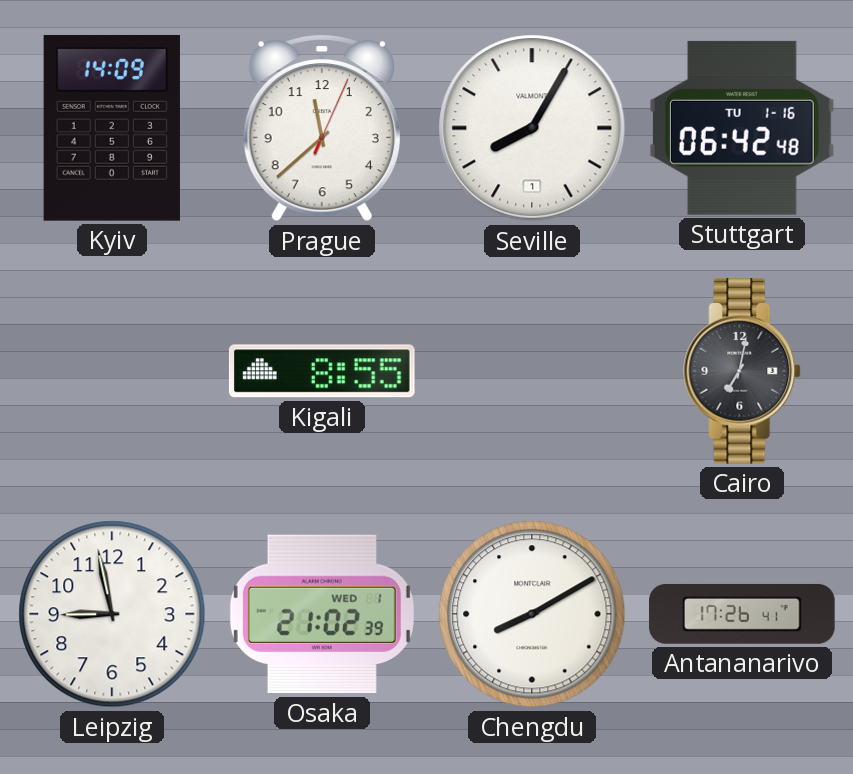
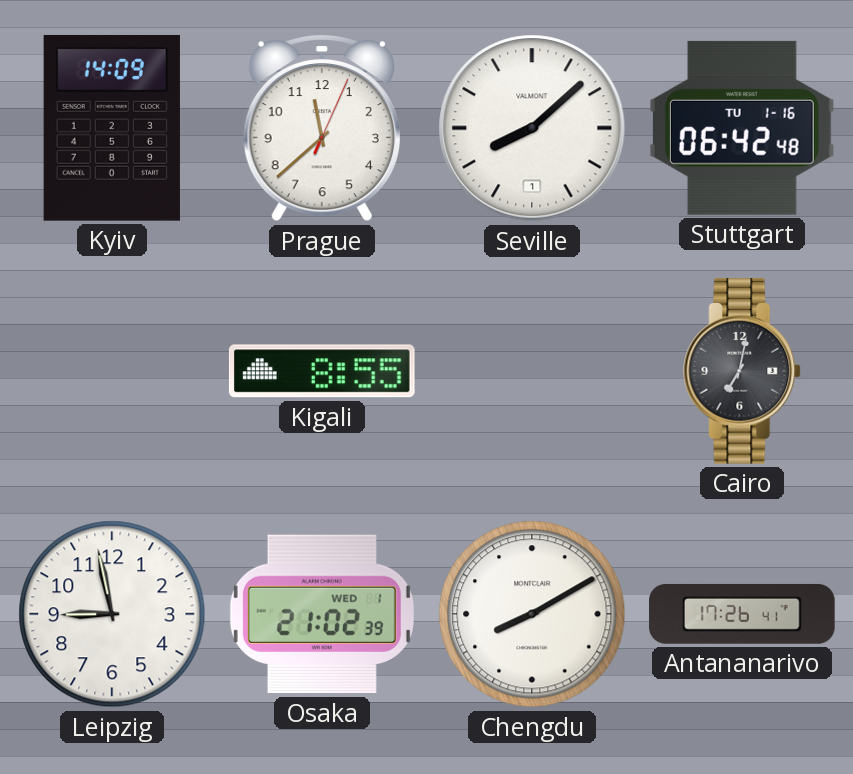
Seville: 8:05 -> 8:08
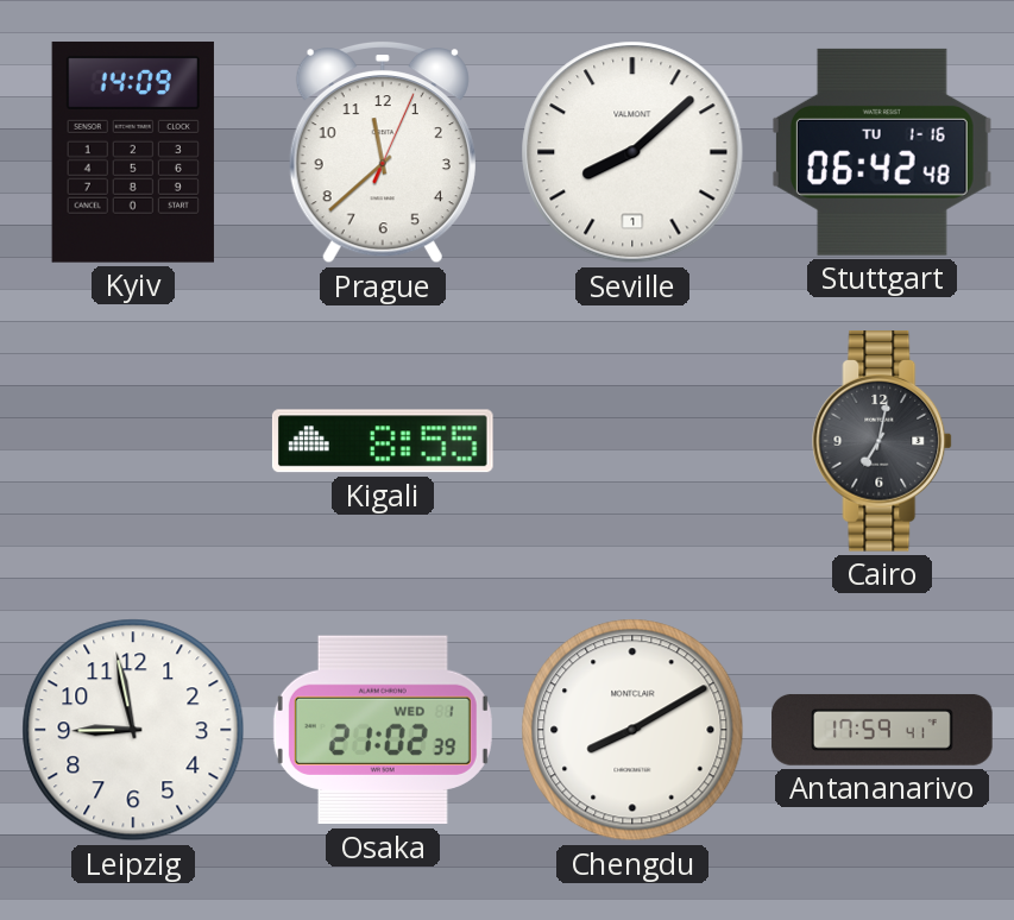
Antananarivo: 17:26 -> 17:59
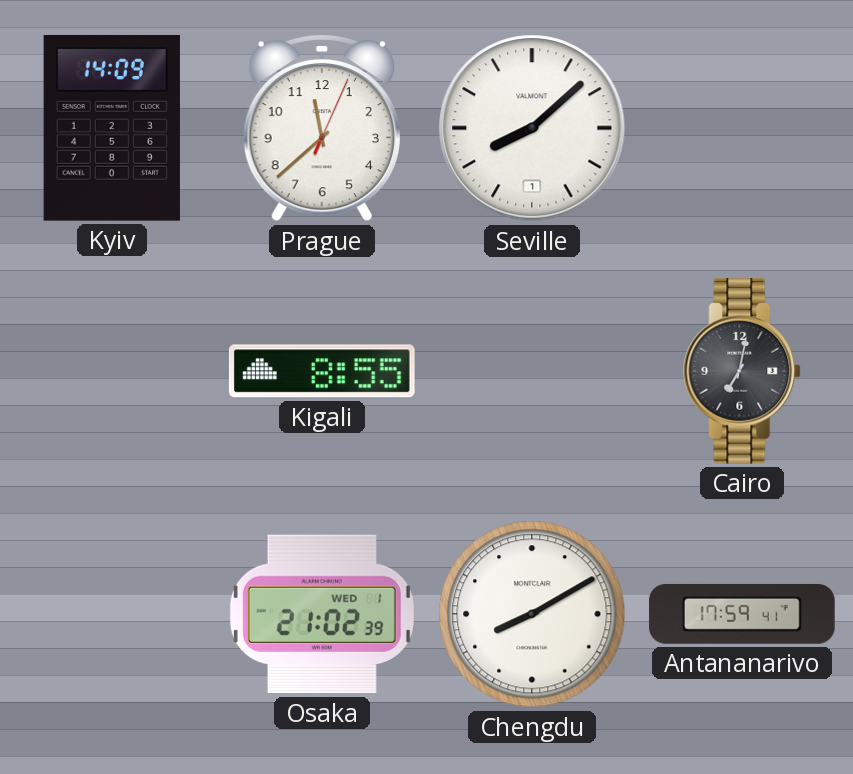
Stuttgart: 06:42 -> none
Leipzig: 8:58 -> none
